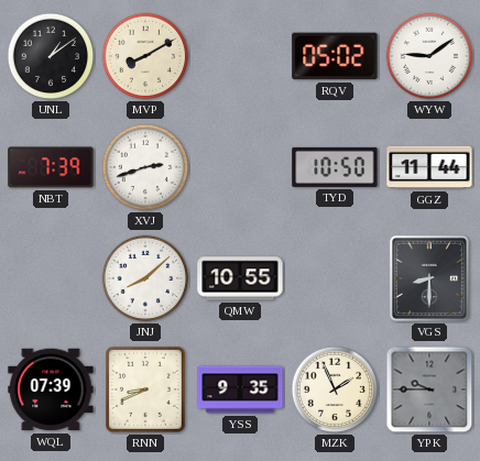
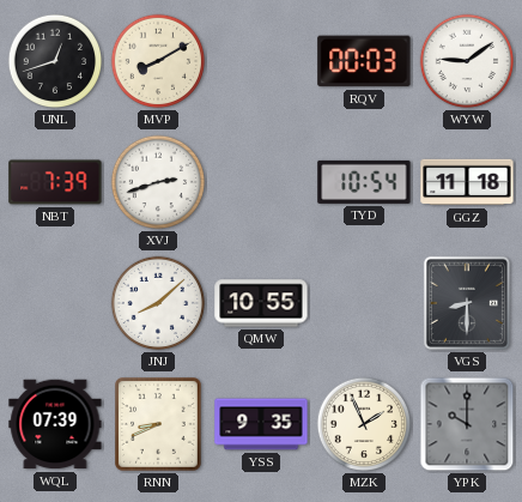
UNL: 1:09 -> 12:42
RQV: 05:02 -> 00:03
TYD: 10:50 -> 10:54
GGZ: 11:44 -> 11:18
YPK: 9:45 -> 10:00
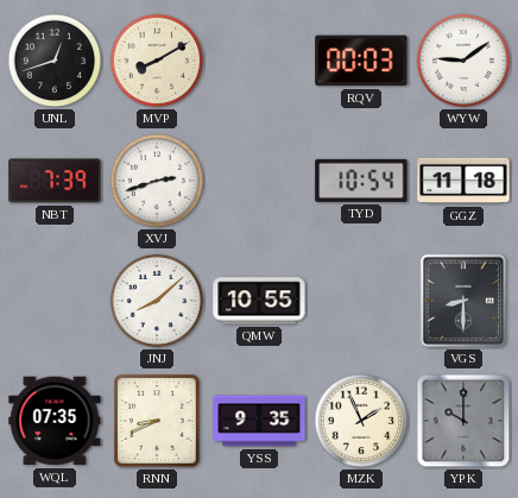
WQL: 07:39 -> 07:35
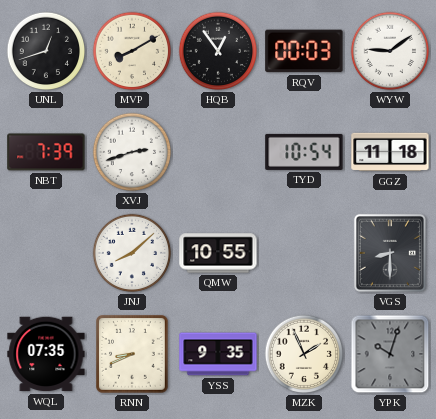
HQB: none -> 12:54
YPK: 10:00 -> 10:03
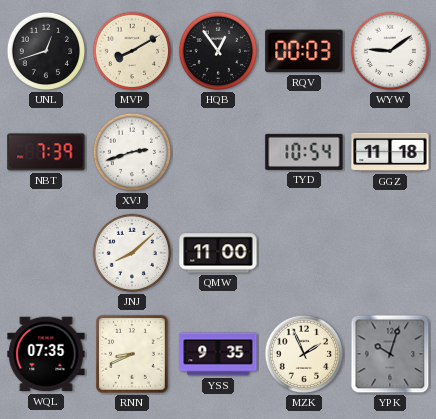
QMW: 10:55 -> 11:00
VGS: 8:30 -> none
